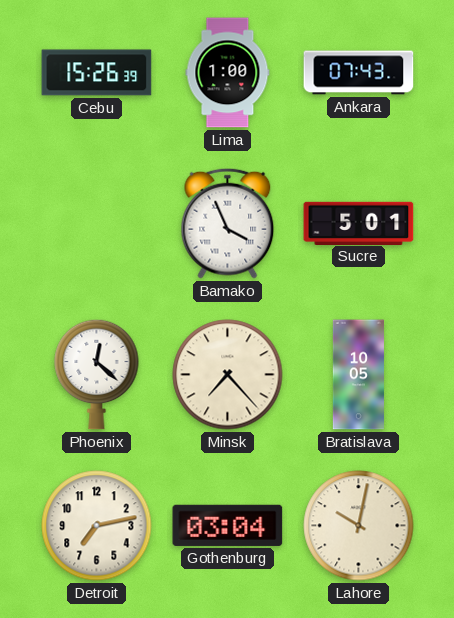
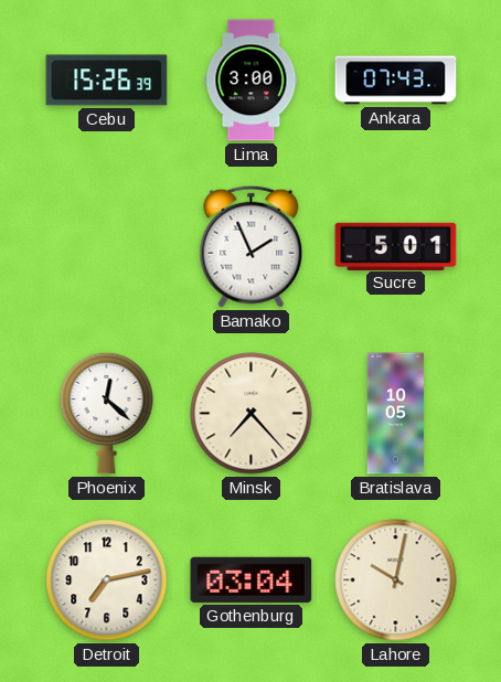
Lima: 1:00 -> 3:00
Bamako: 3:56 -> 1:56
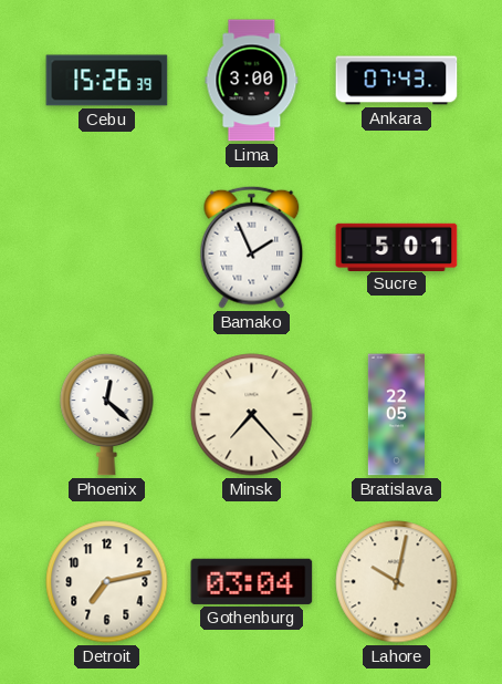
Bratislava: 10:05 -> 22:05
